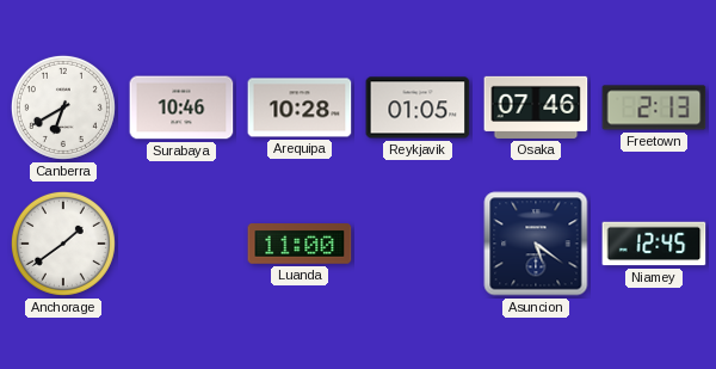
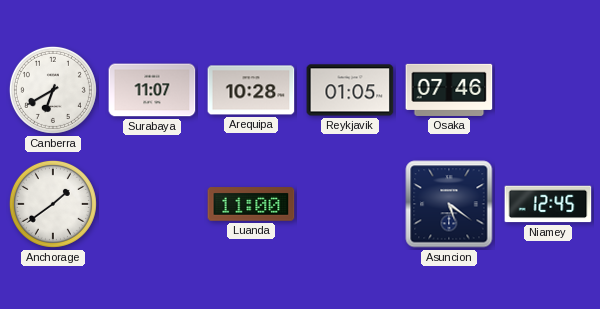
Surabaya: 10:46 -> 11:07
Freetown: 2:13 -> none
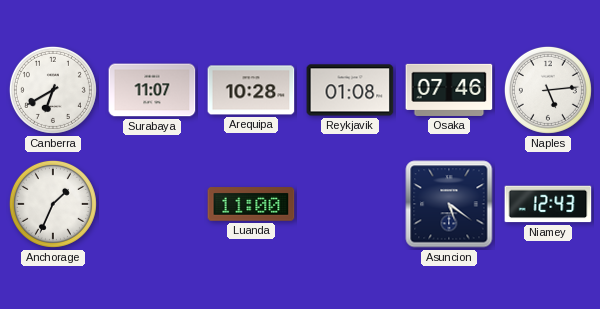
Reykjavik: 01:05 -> 01:08
Naples: none -> 5:14
Anchorage: 1:39 -> 1:34
Niamey: 12:45 -> 12:43
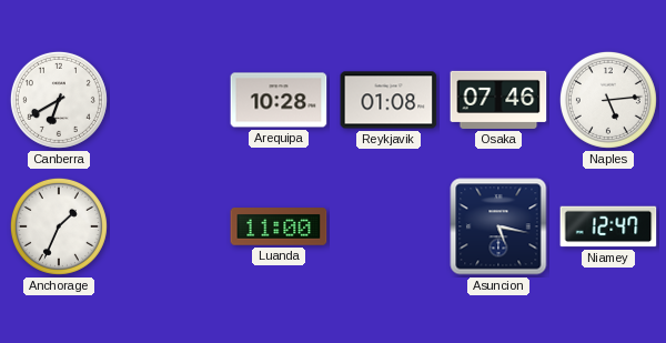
Surabaya: 11:07 -> none
Asuncion: 5:21 -> 5:17
Niamey: 12:43 -> 12:47
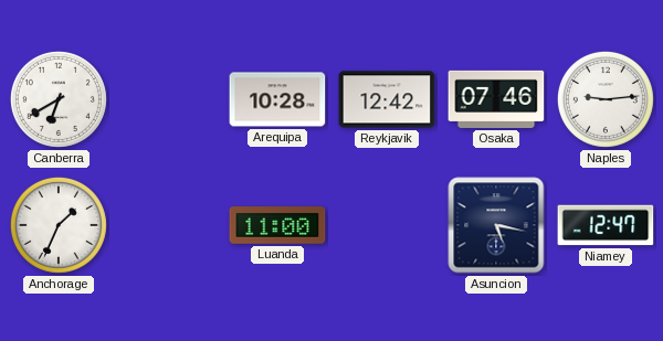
Reykjavik: 01:08 -> 12:42
Naples: 5:14 -> 9:14
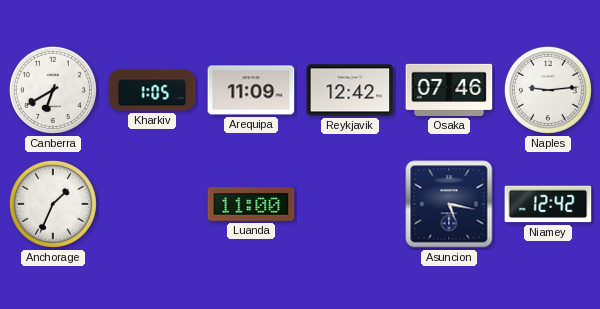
Kharkiv: none -> 1:05
Arequipa: 10:28 -> 11:09
Niamey: 12:47 -> 12:42
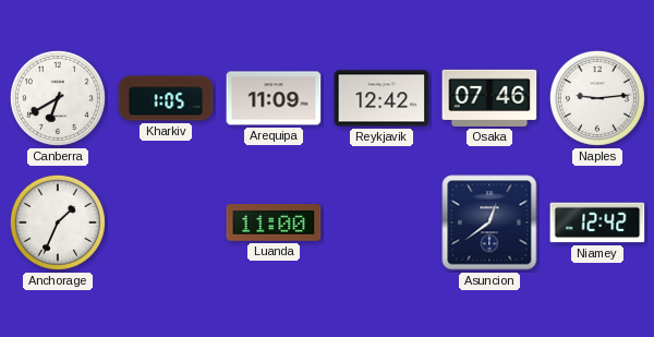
Asuncion: 5:17 -> 12:39
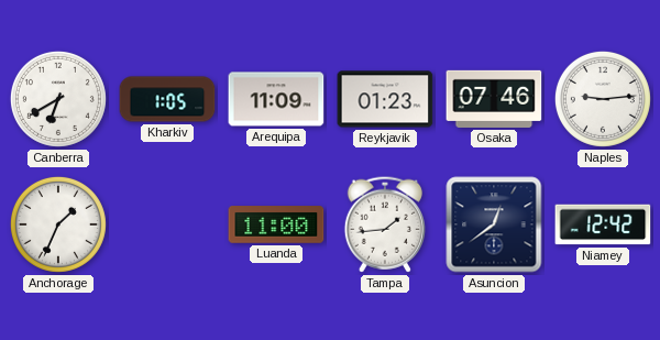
Reykjavik: 12:42 -> 01:23
Tampa: none -> 1:44
